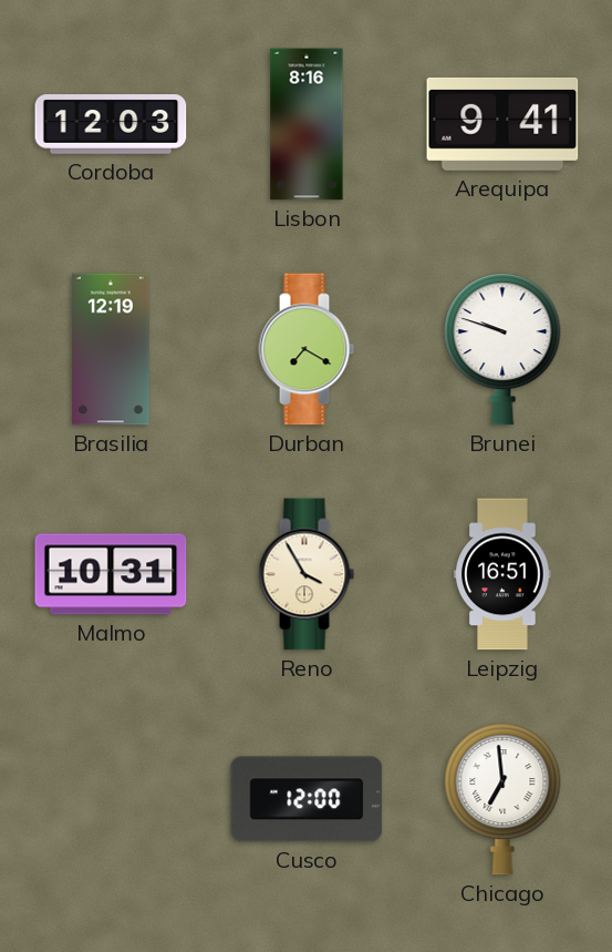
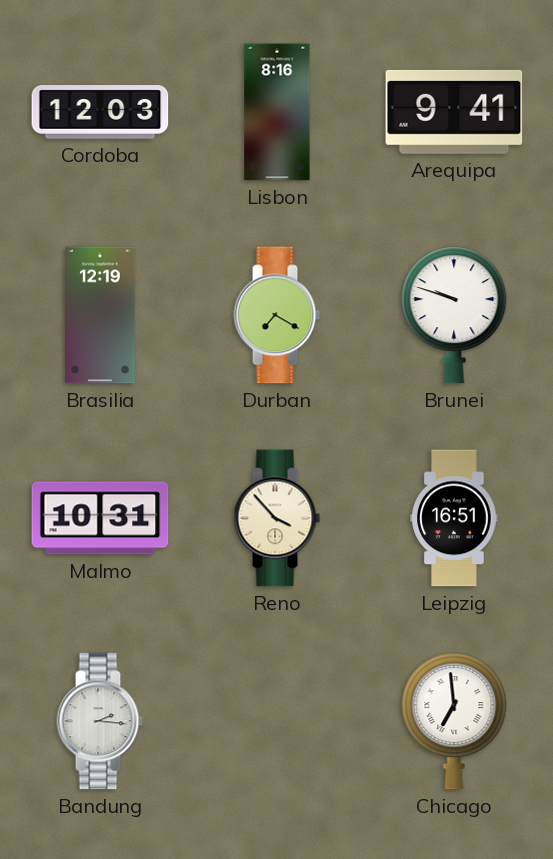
Reno: 3:55 -> 3:53
Bandung: none -> 2:16
Cusco: 12:00 -> none
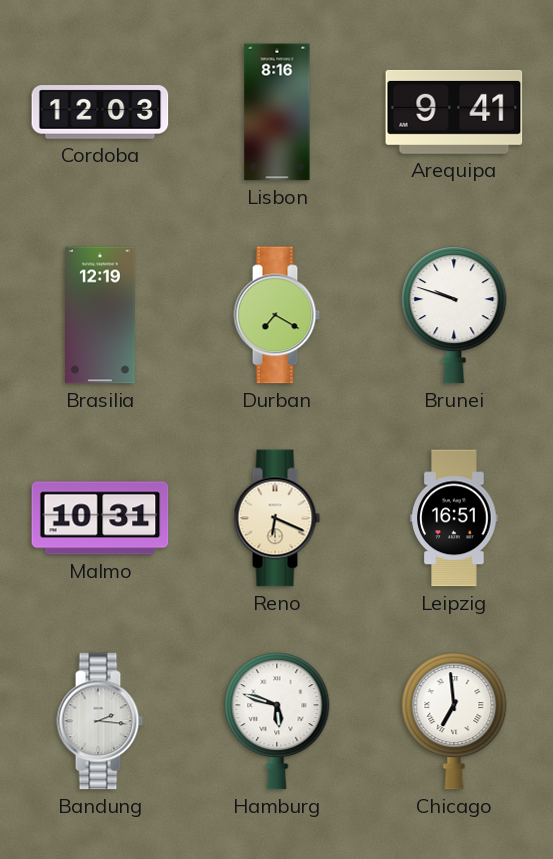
Reno: 3:53 -> 6:19
Hamburg: none -> 5:48
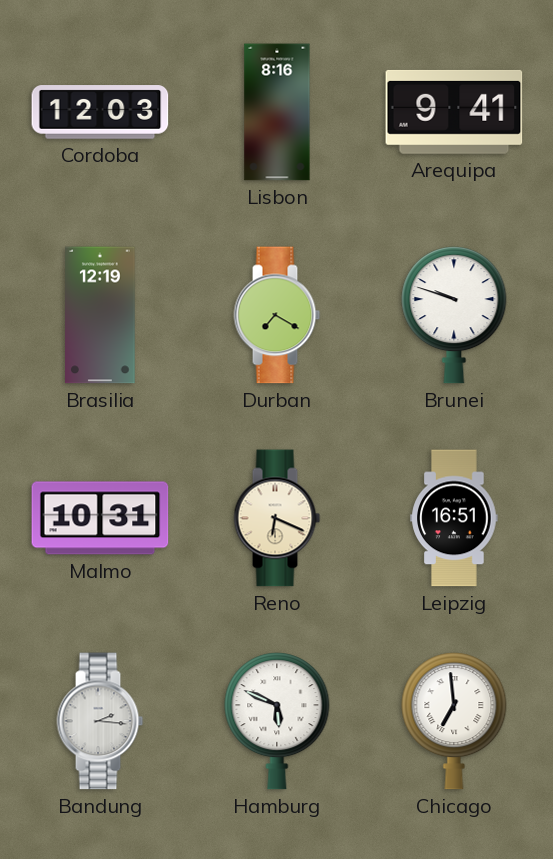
Hamburg: 5:48 -> 5:49
